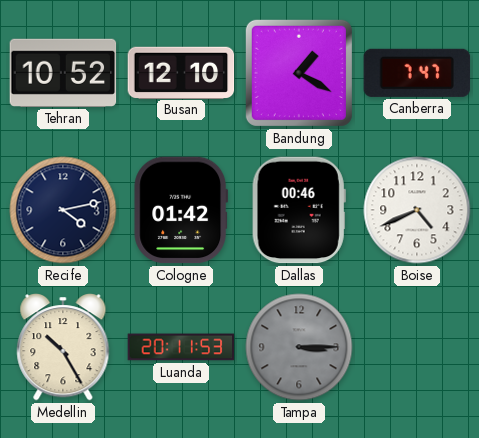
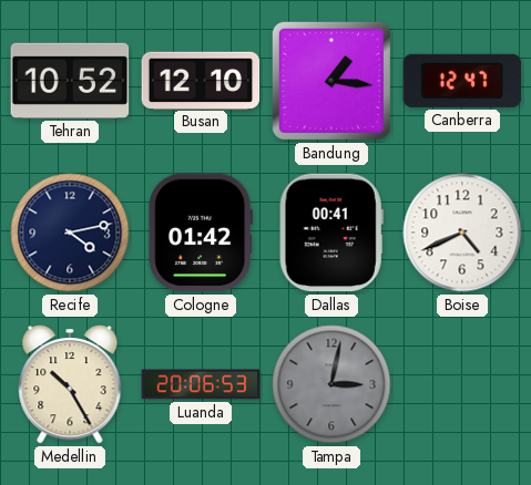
Bandung: 1:20 -> 1:16
Canberra: 7:47 -> 12:47
Dallas: 00:46 -> 00:41
Luanda: 20:11 -> 20:06
Tampa: 3:15 -> 3:02
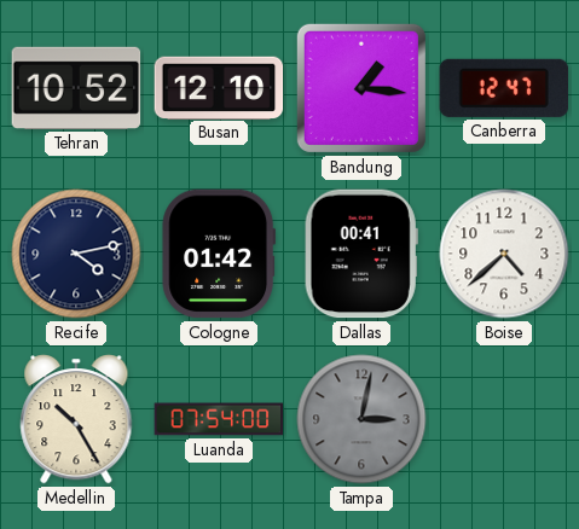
Boise: 4:41 -> 4:38
Luanda: 20:06 -> 07:54
